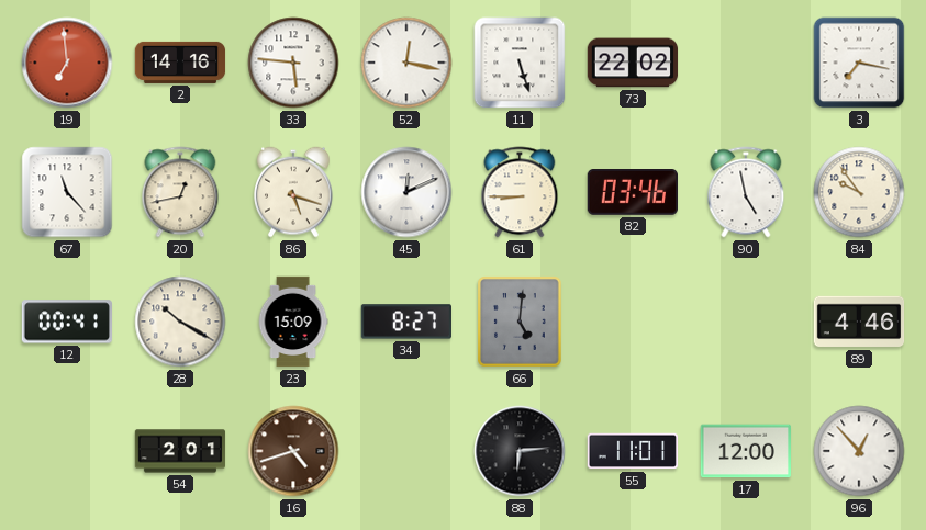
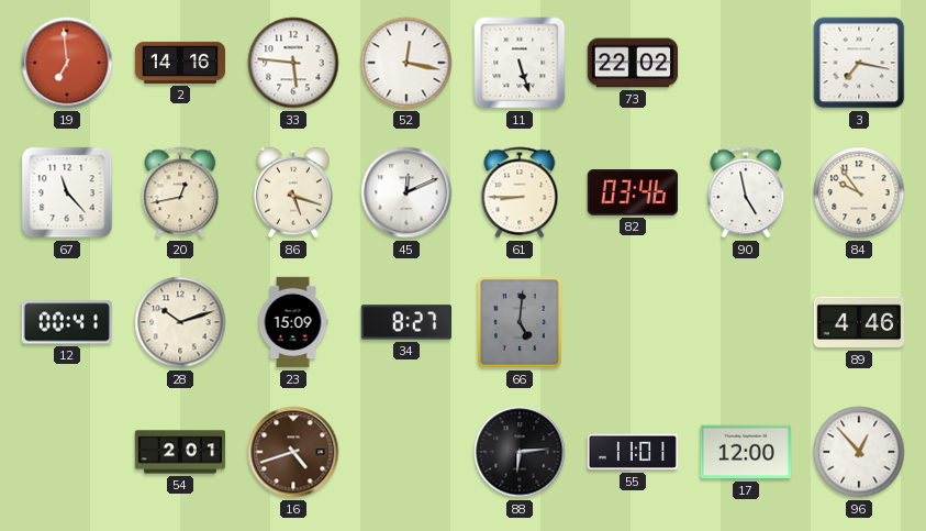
28: 10:20 -> 10:12
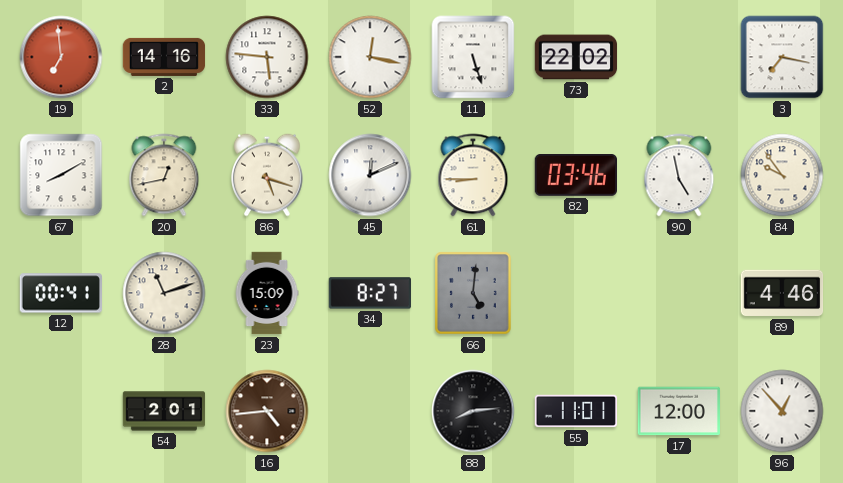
67: 11:23 -> 8:10
28: 10:12 -> 11:12
16: 4:42 -> 4:44
88: 6:14 -> 8:14
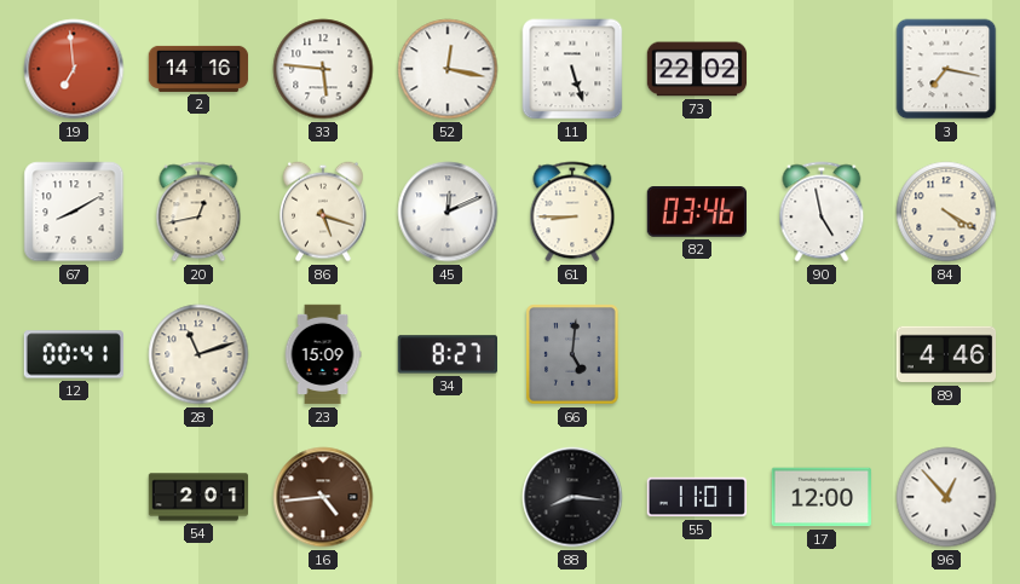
84: 9:54 -> 4:20
88: 8:14 -> 8:16
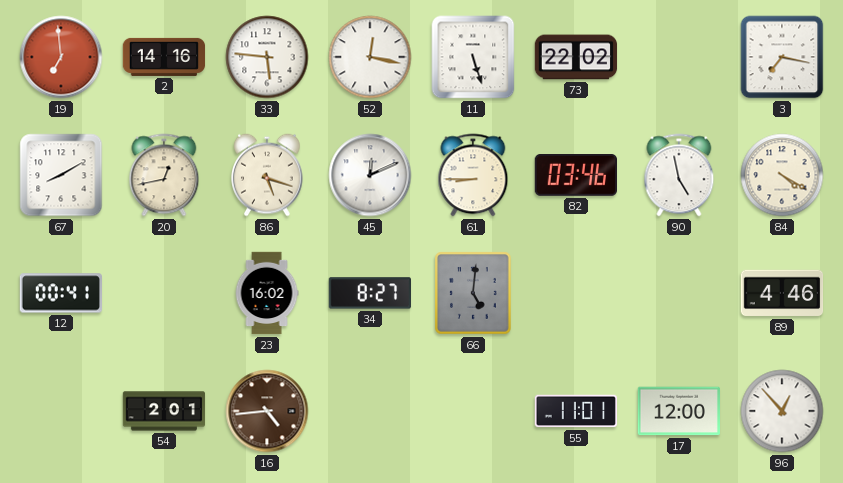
28: 11:12 -> none
23: 15:09 -> 16:02
88: 8:16 -> none
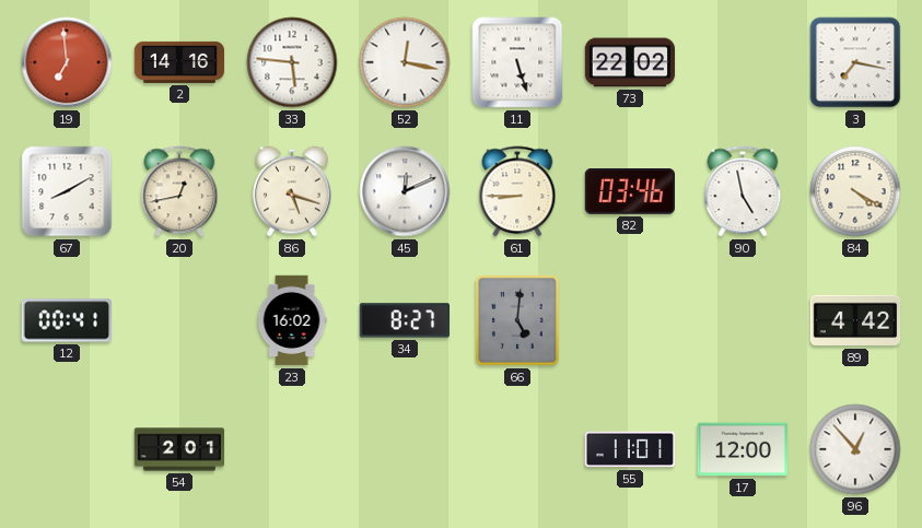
89: 4:46 -> 4:42
16: 4:44 -> none
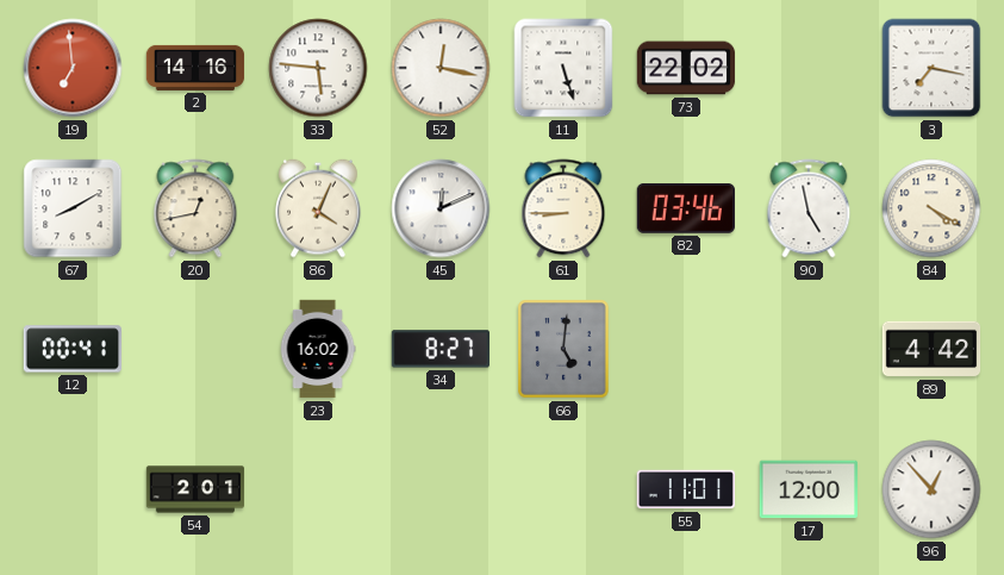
86: 5:18 -> 4:04
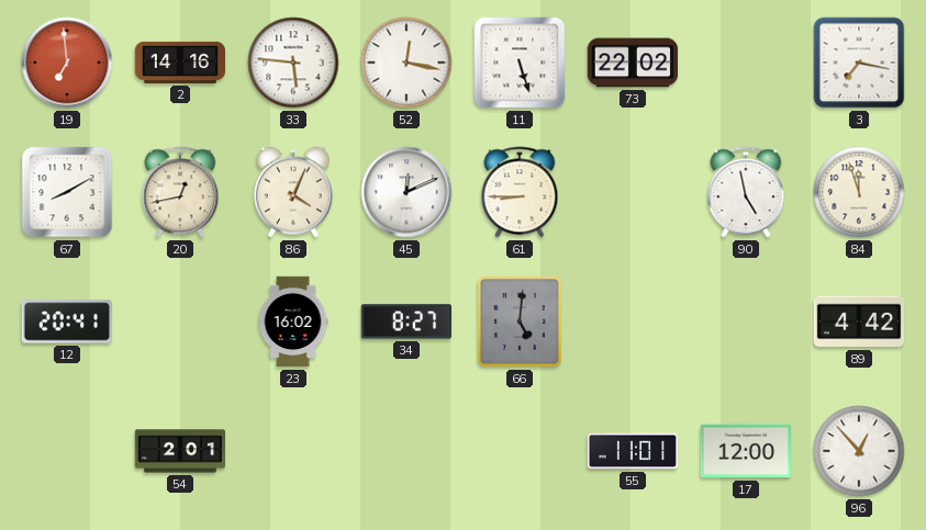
82: 03:46 -> none
84: 4:20 -> 11:57
12: 00:41 -> 20:41
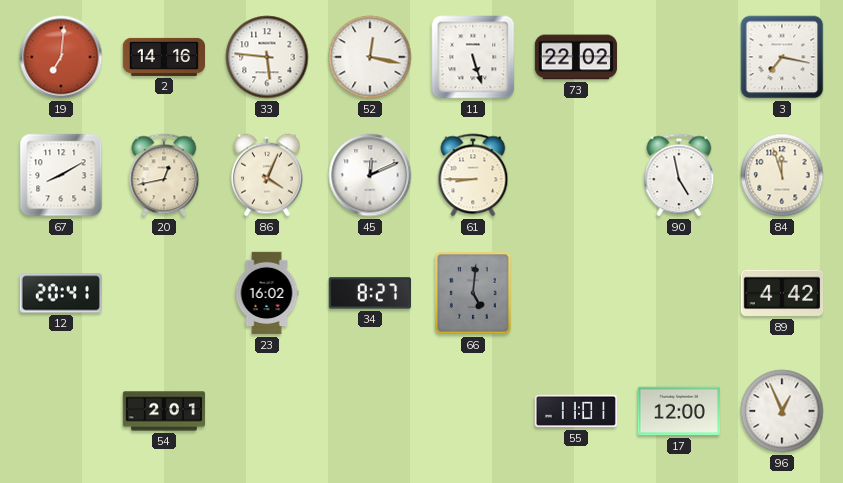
19: 6:59 -> 7:01
96: 12:53 -> 12:56
